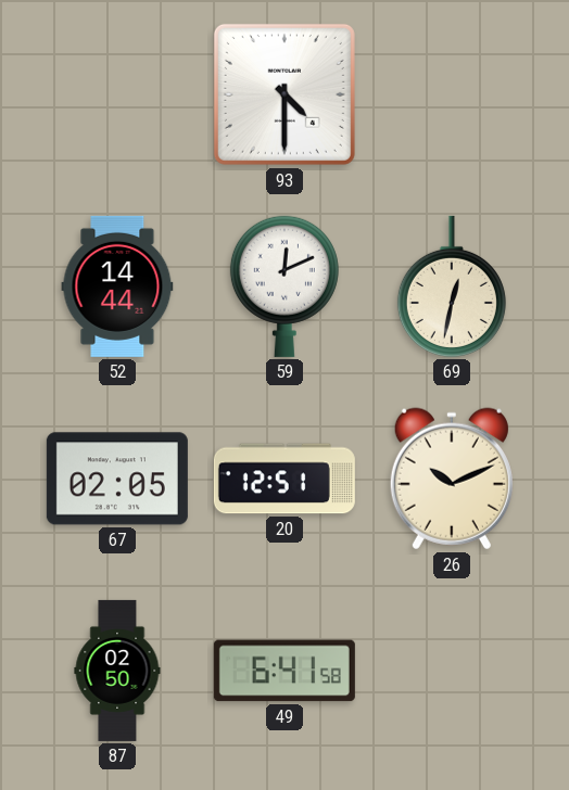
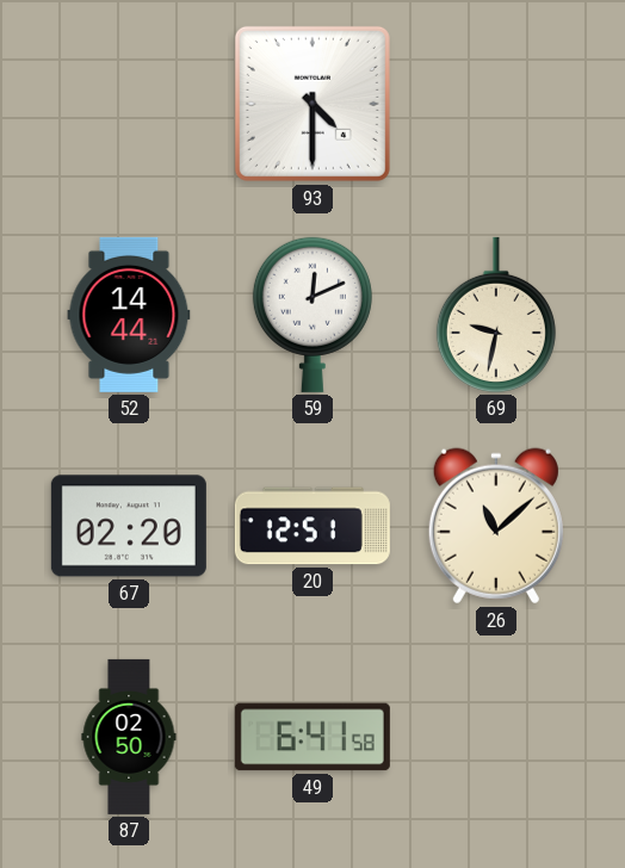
69: 12:32 -> 9:32
67: 02:05 -> 02:20
26: 10:11 -> 11:08
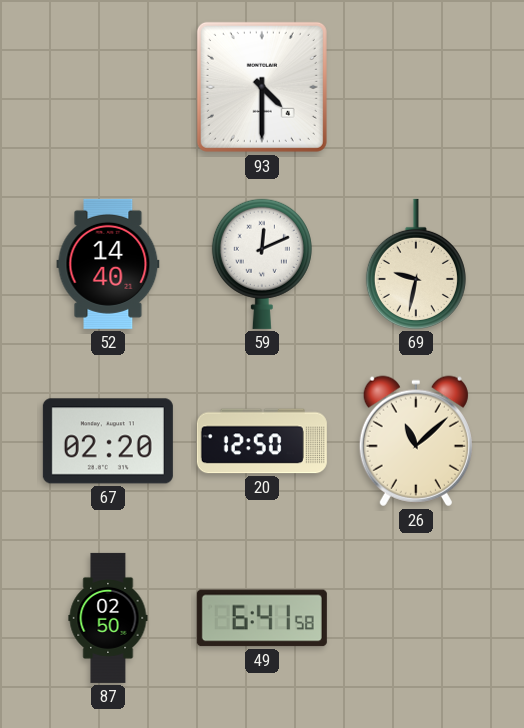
52: 14:44 -> 14:40
20: 12:51 -> 12:50
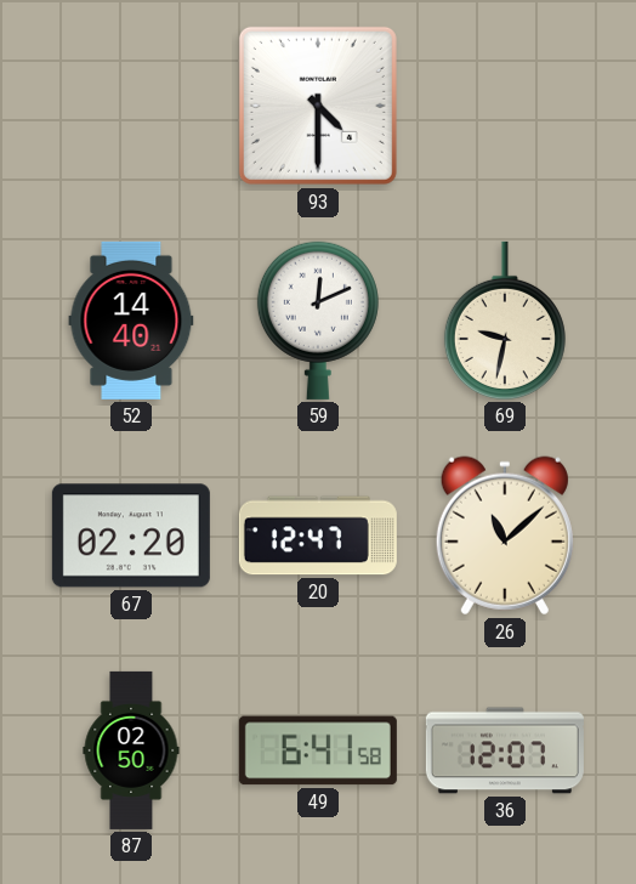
20: 12:50 -> 12:47
36: none -> 12:07
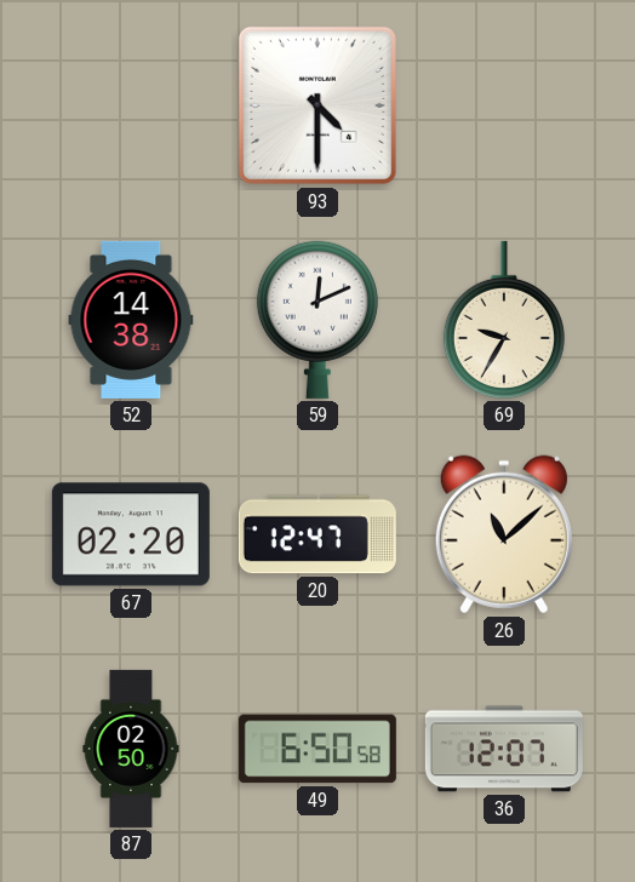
52: 14:40 -> 14:38
69: 9:32 -> 9:35
49: 6:41 -> 6:50
